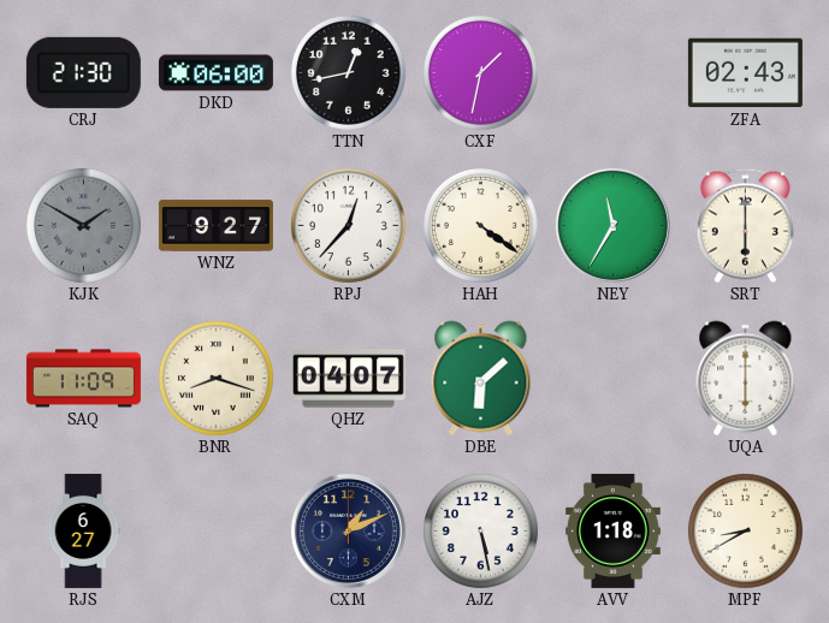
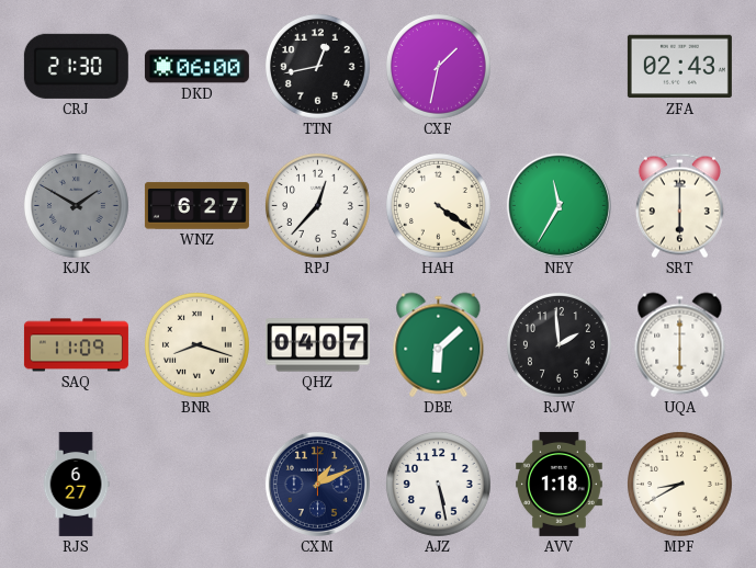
WNZ: 9:27 -> 6:27
RJW: none -> 1:59
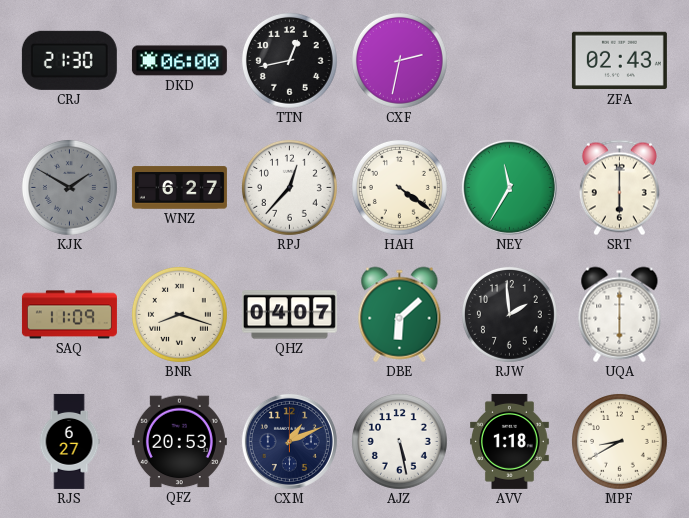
CXF: 1:32 -> 2:32
QFZ: none -> 20:53
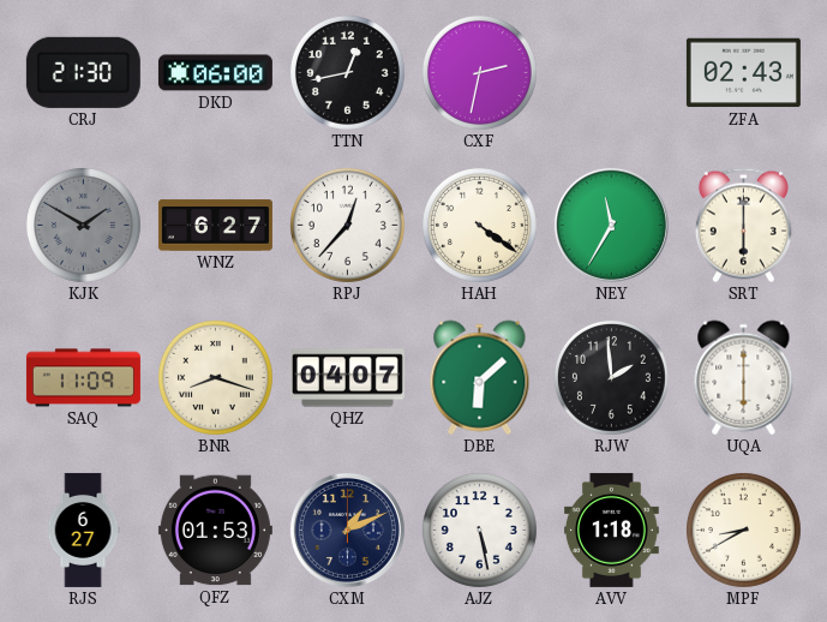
QFZ: 20:53 -> 01:53
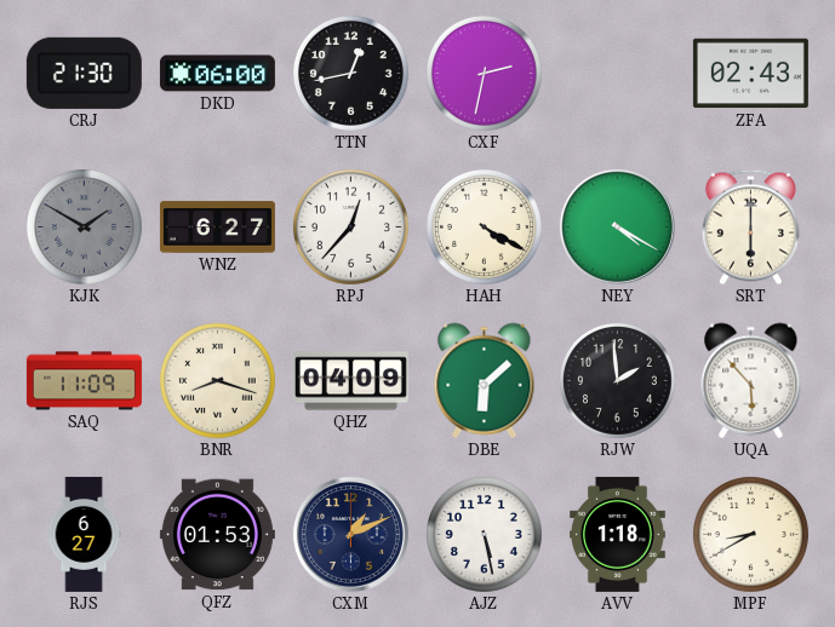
HAH: 4:21 -> 4:20
NEY: 11:35 -> 4:20
QHZ: 04:07 -> 04:09
UQA: 6:00 -> 5:53
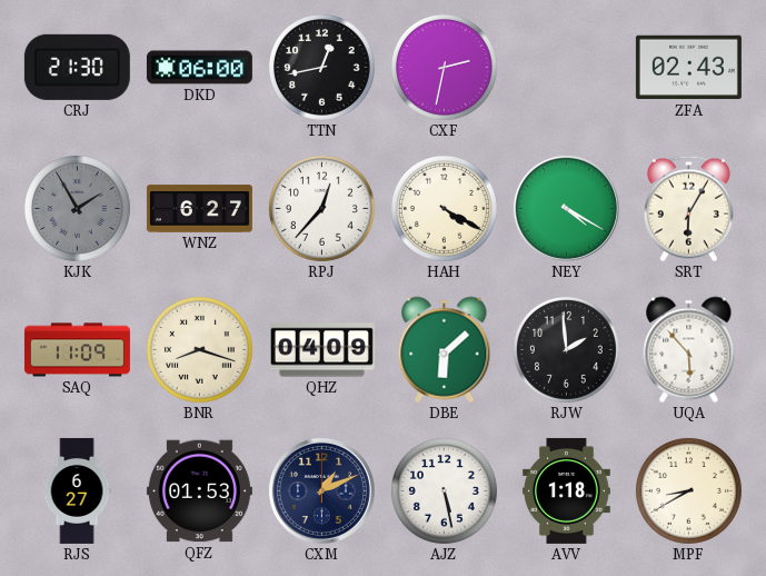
KJK: 1:50 -> 1:55
SRT: 6:00 -> 6:05
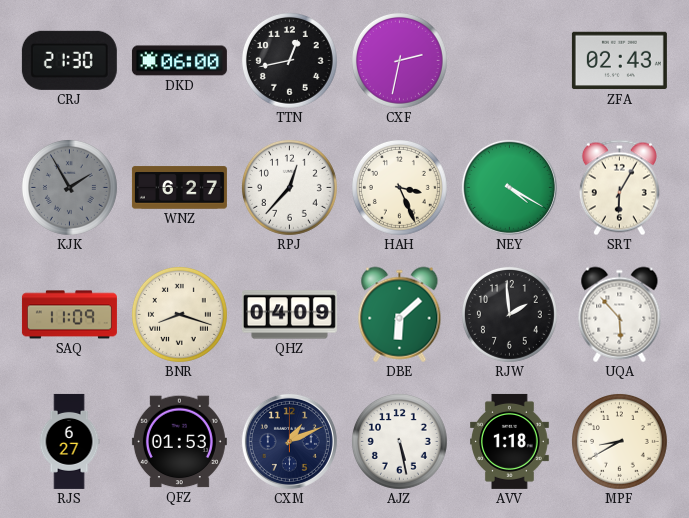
HAH: 4:20 -> 3:26
